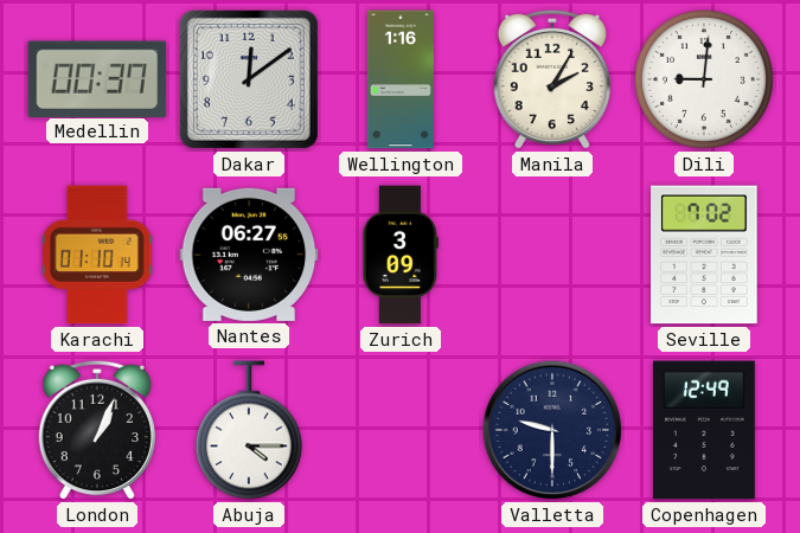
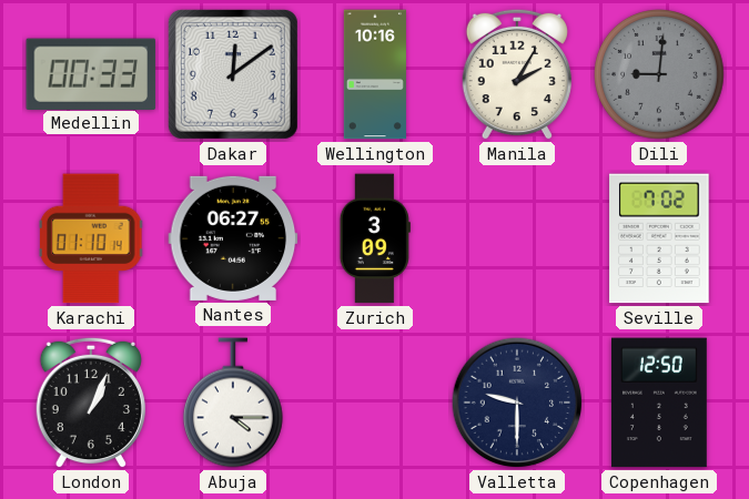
Medellin: 00:37 -> 00:33
Wellington: 1:16 -> 10:16
Dili dial: white -> grey
Copenhagen: 12:49 -> 12:50
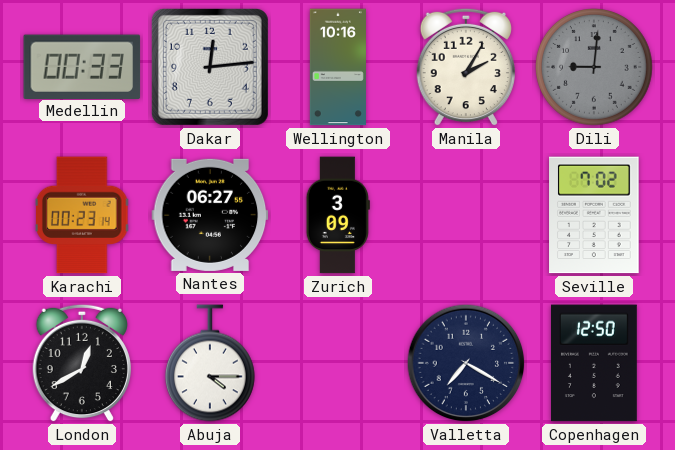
Dakar: 12:09 -> 12:14
Karachi: 01:10 -> 00:23
London: 1:04 -> 12:40
Valletta: 9:30 -> 7:20
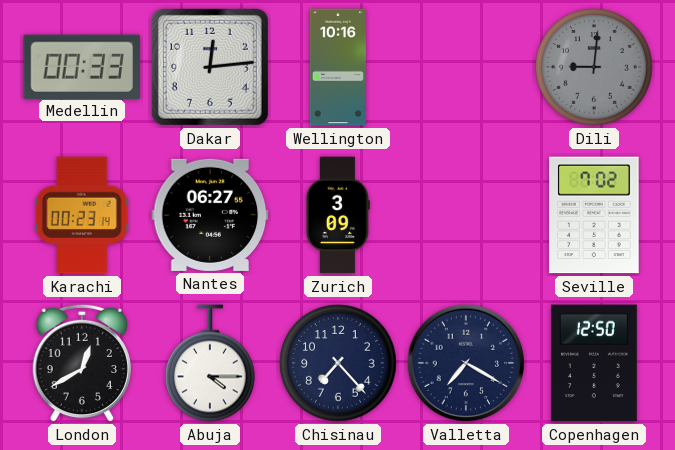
Manila: 2:05 -> none
Chisinau: none -> 7:23
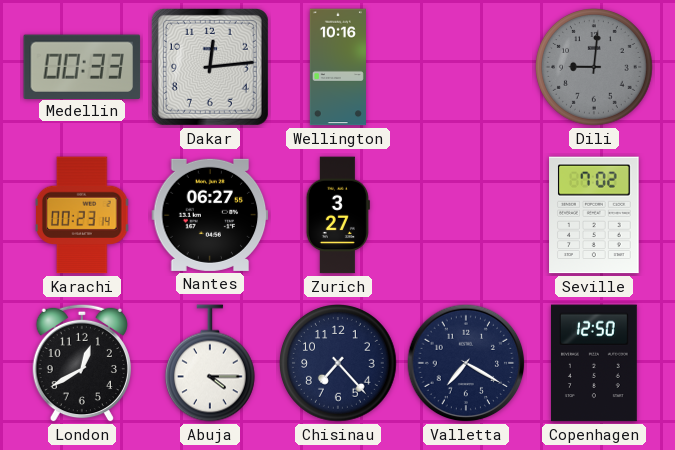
Zurich: 3:09 -> 3:27
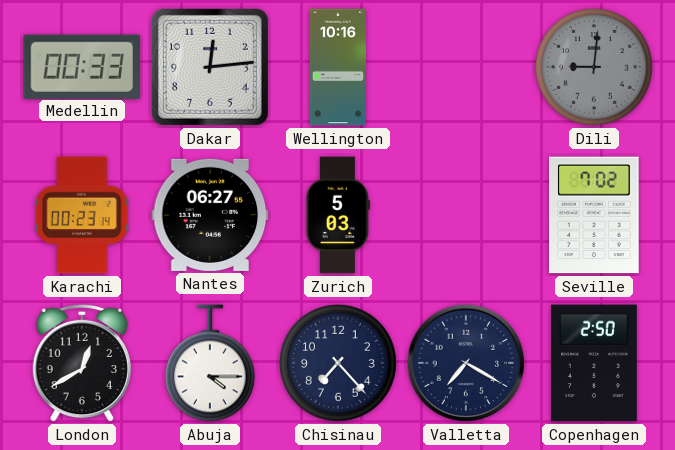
Zurich: 3:27 -> 5:03
Copenhagen: 12:50 -> 2:50
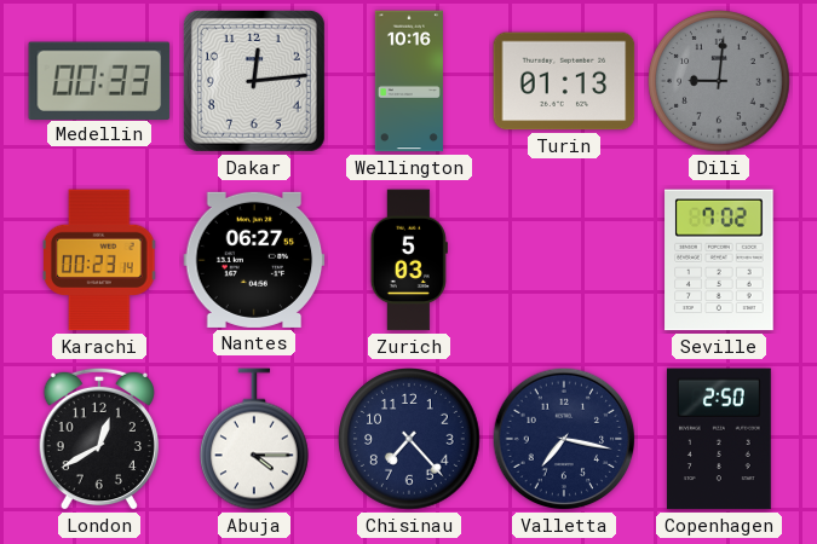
Turin: none -> 01:13
Valletta: 7:20 -> 7:17
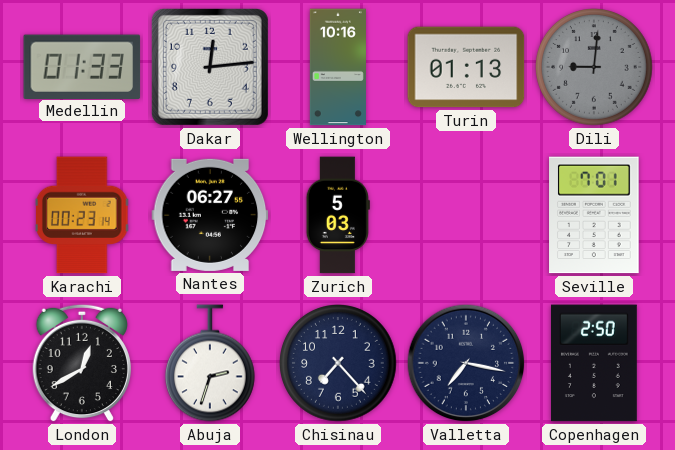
Medellin: 00:33 -> 01:33
Seville: 7:02 -> 7:01
Abuja: 4:15 -> 2:33
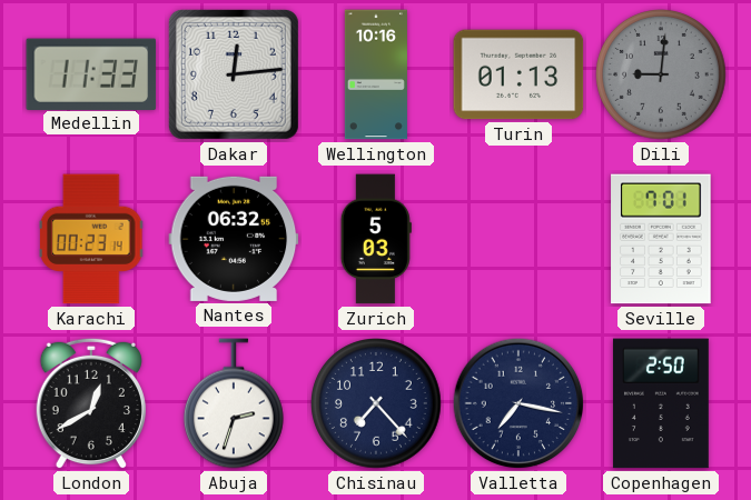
Medellin: 01:33 -> 11:33
Nantes: 06:27 -> 06:32
